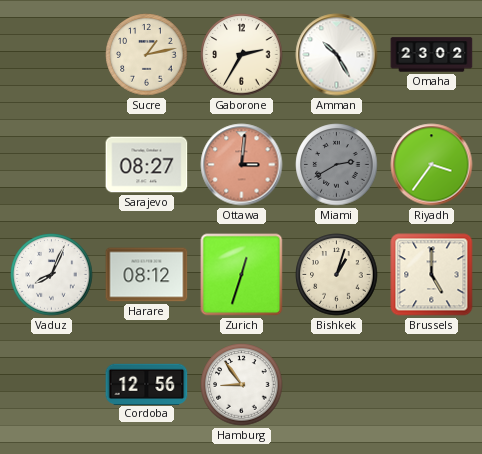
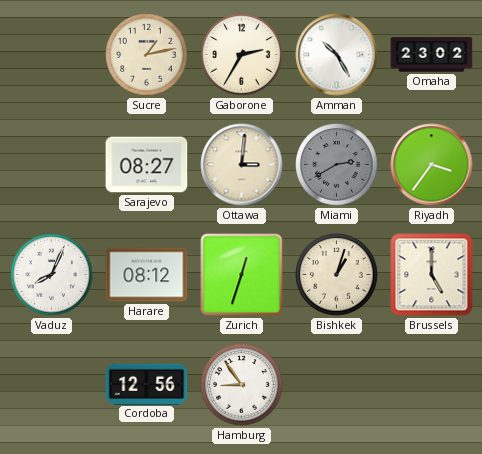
Ottawa dial: salmon -> cream
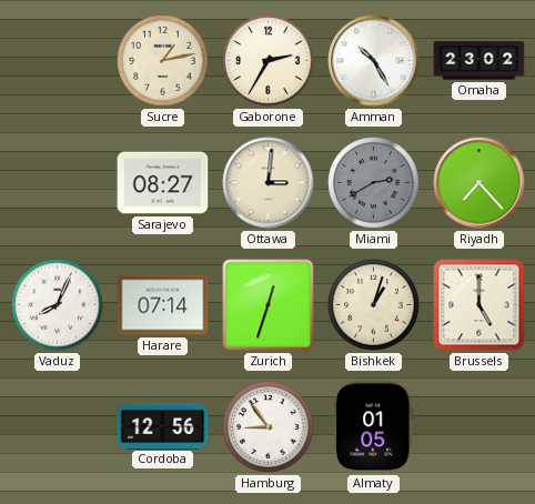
Riyadh: 3:36 -> 7:23
Harare: 08:12 -> 07:14
Almaty: none -> 01:05
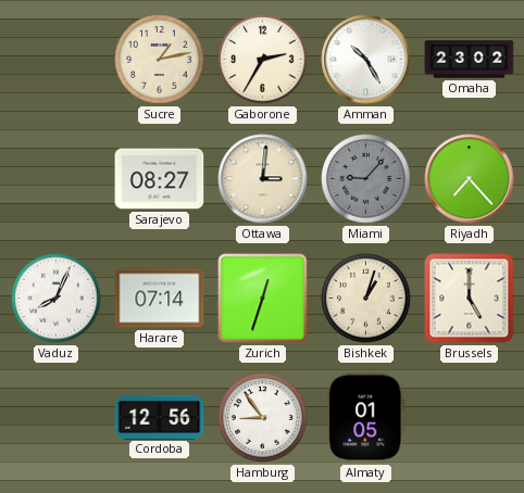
Miami: 2:40 -> 9:07
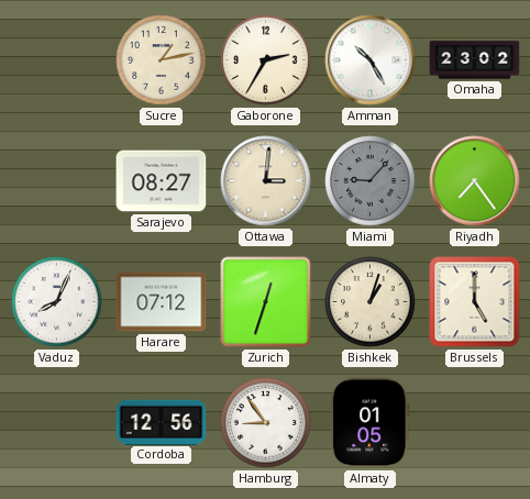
Riyadh: 7:23 -> 7:24
Harare: 07:14 -> 07:12
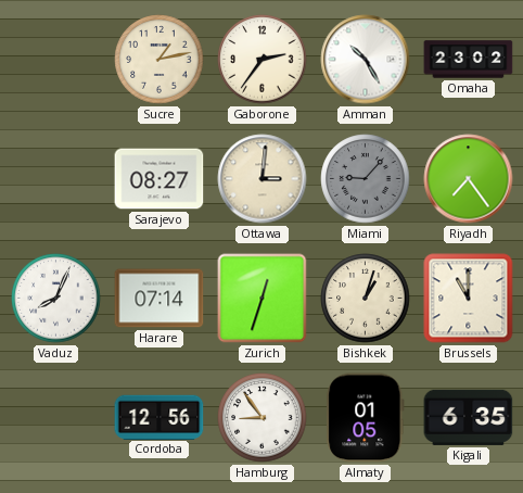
Gaborone: 2:35 -> 2:36
Harare: 07:12 -> 07:14
Brussels: 5:00 -> 11:00
Kigali: none -> 6:35
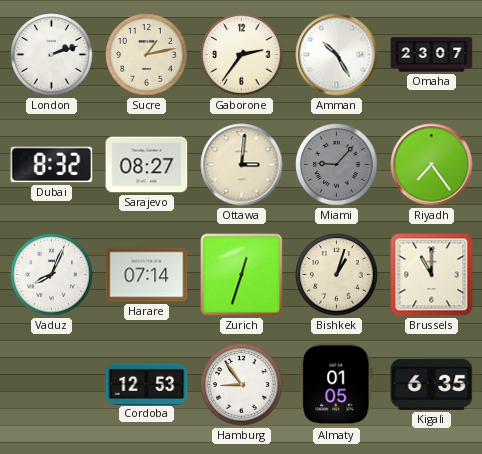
London: none -> 2:12
Omaha: 23:02 -> 23:07
Dubai: none -> 8:32
Cordoba: 12:56 -> 12:53
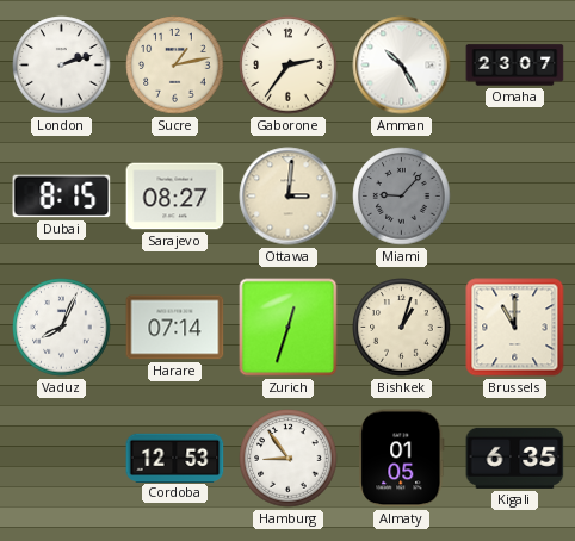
Dubai: 8:32 -> 8:15
Riyadh: 7:24 -> none
